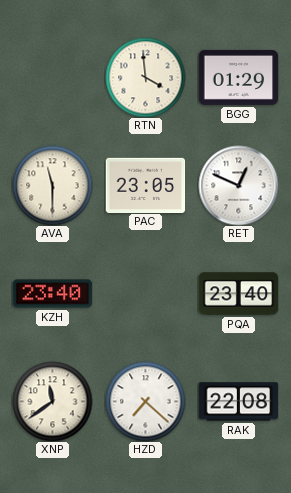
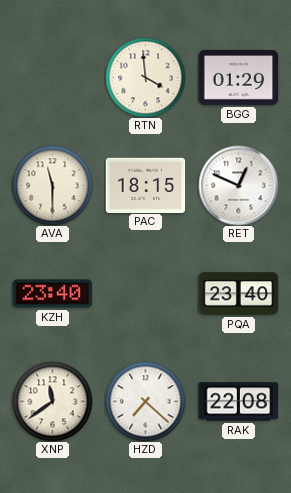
PAC: 23:05 -> 18:15
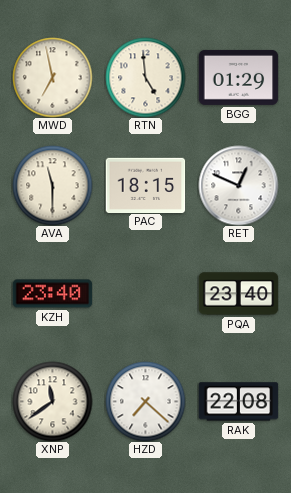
MWD: none -> 6:58
RTN: 3:59 -> 4:59
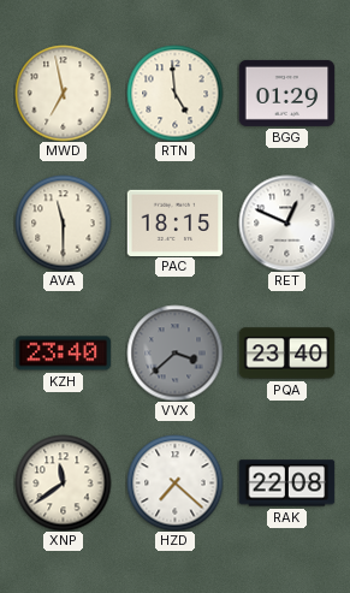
VVX: none -> 3:38
